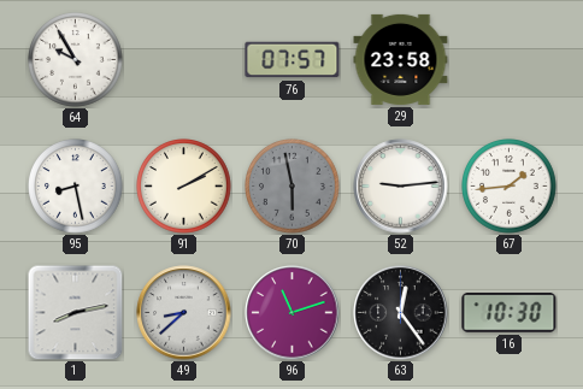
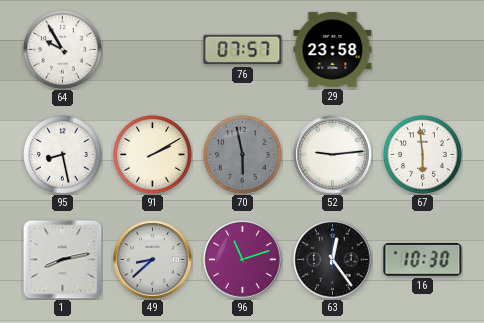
67: 1:44 -> 5:59
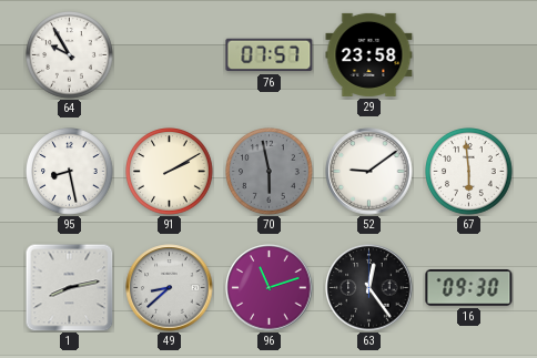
52: 9:14 -> 9:09
16: 10:30 -> 09:30
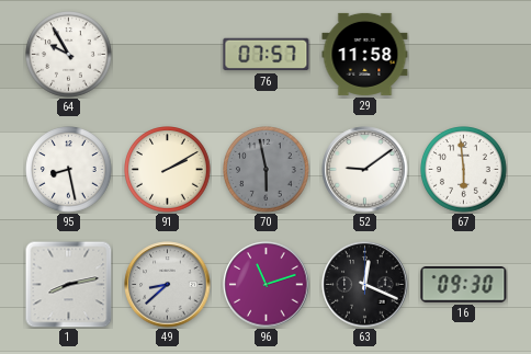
29: 23:58 -> 11:58
63: 12:24 -> 12:19
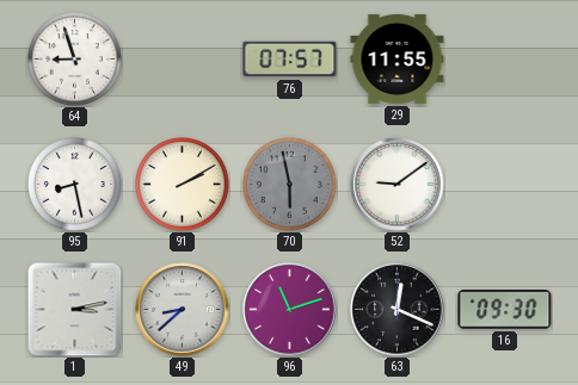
64: 9:55 -> 8:57
29: 11:58 -> 11:55
67: 5:59 -> none
1: 8:13 -> 3:13
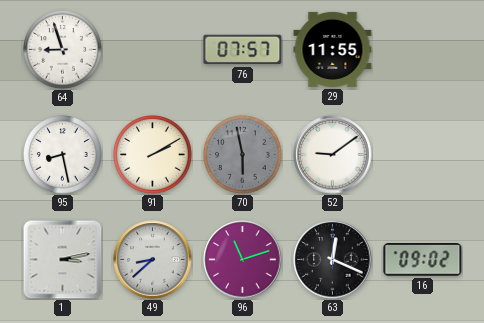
16: 09:30 -> 09:02
